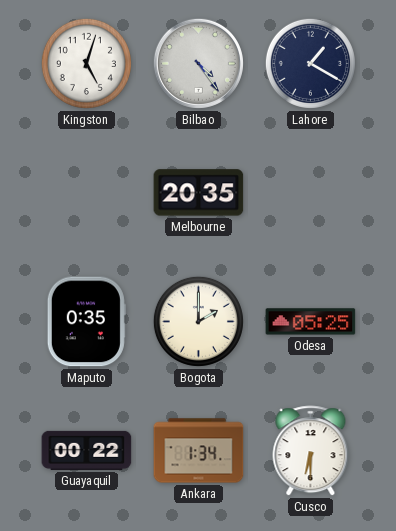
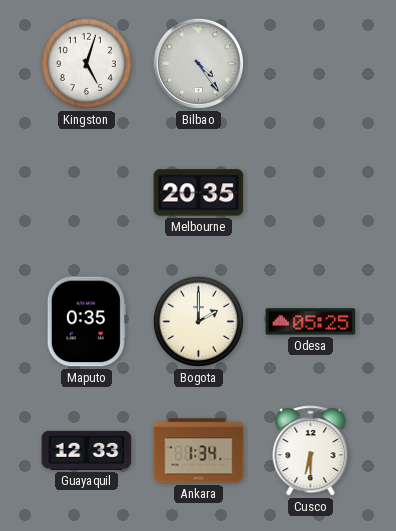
Lahore: 1:20 -> none
Guayaquil: 00:22 -> 12:33
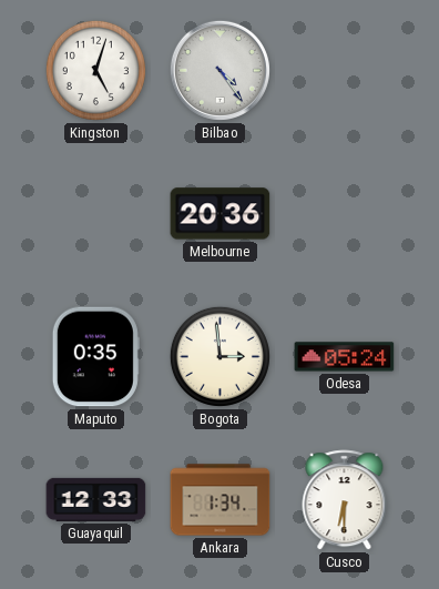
Melbourne: 20:35 -> 20:36
Bogota: 2:00 -> 2:59
Odesa: 05:25 -> 05:24
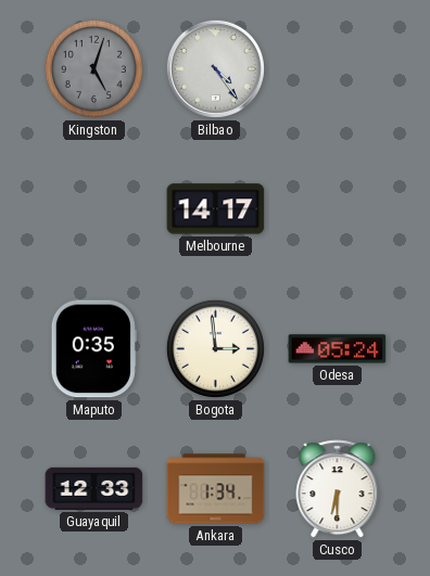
Kingston dial: white -> grey
Melbourne: 20:36 -> 14:17
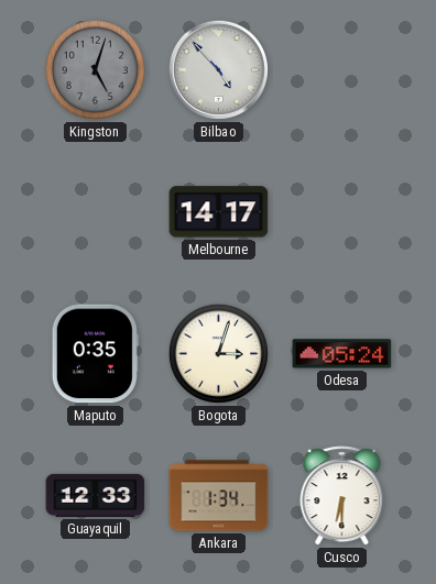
Bilbao: 4:24 -> 4:53
Bogota: 2:59 -> 3:03
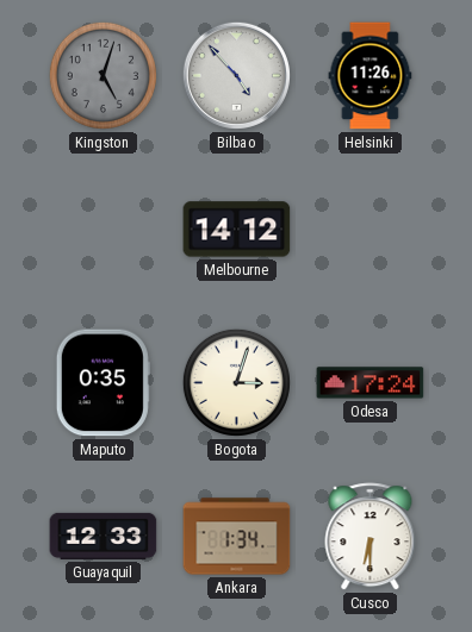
Helsinki: none -> 11:26
Melbourne: 14:17 -> 14:12
Odesa: 05:24 -> 17:24
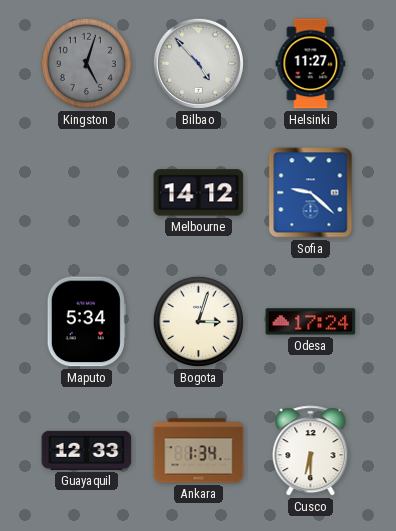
Helsinki: 11:26 -> 11:27
Sofia: none -> 9:22
Maputo: 0:35 -> 5:34
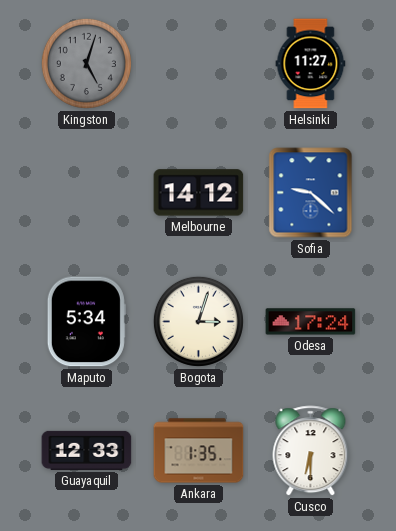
Bilbao: 4:53 -> none
Ankara: 1:34 -> 1:35
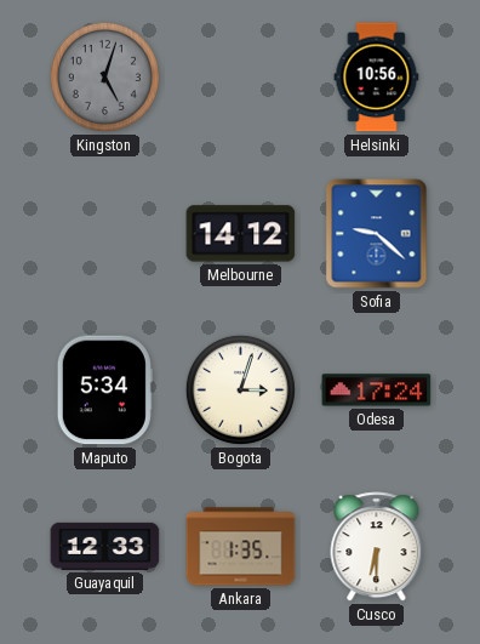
Helsinki: 11:27 -> 10:56
